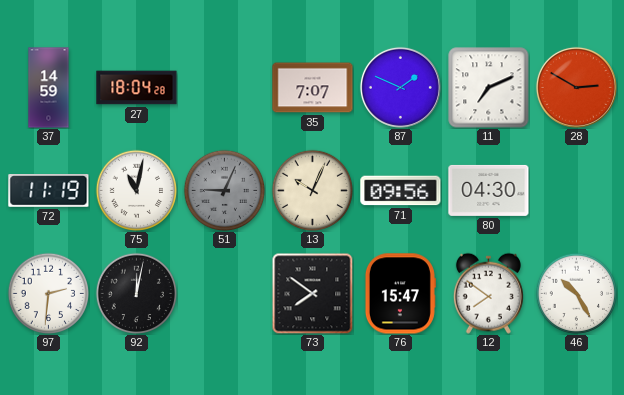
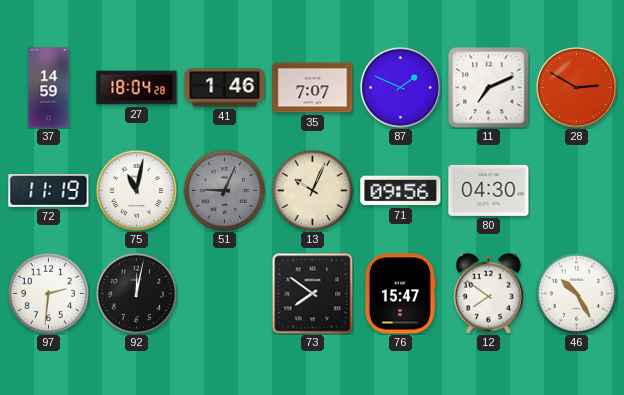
41: none -> 1:46
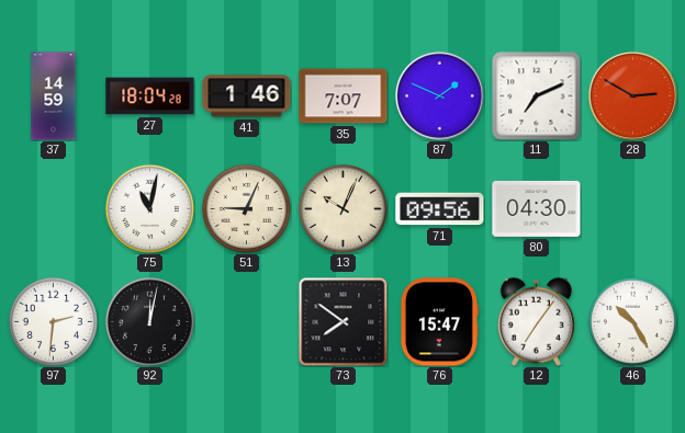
72: 11:19 -> none
51 dial: grey -> cream
12: 7:51 -> 7:06
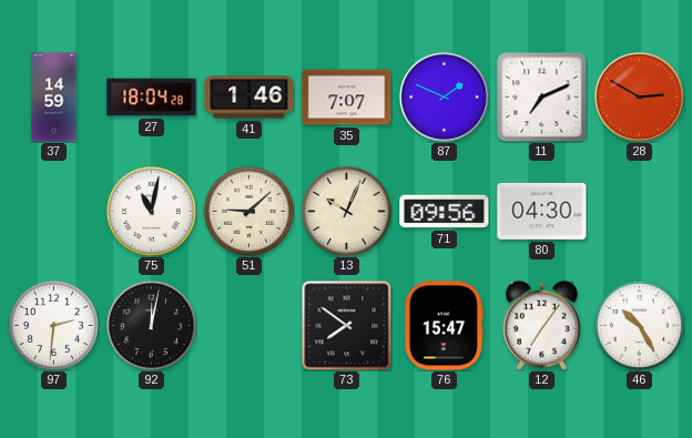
51: 9:04 -> 9:08
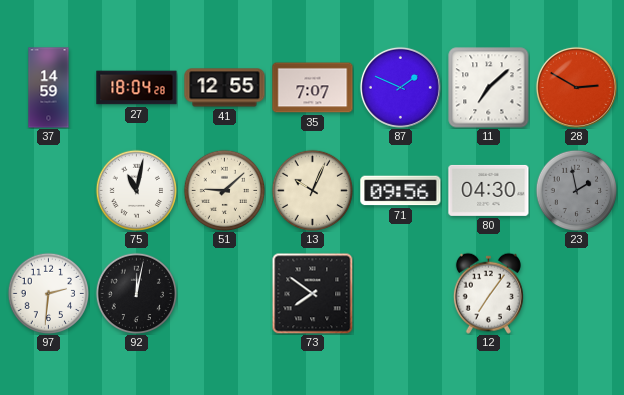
41: 1:46 -> 12:55
11: 7:11 -> 7:08
23: none -> 1:58
76: 15:47 -> none
46: 10:25 -> none
